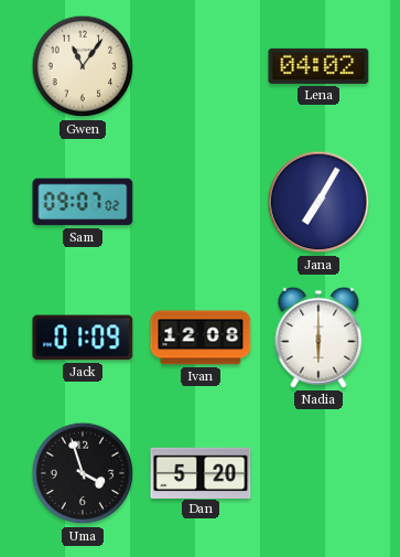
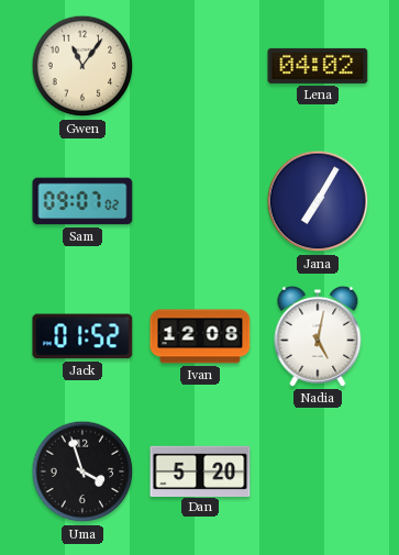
Jack: 01:09 -> 01:52
Nadia: 6:00 -> 5:02
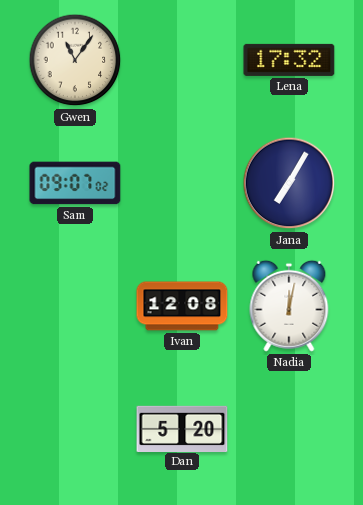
Lena: 04:02 -> 17:32
Jack: 01:52 -> none
Nadia: 5:02 -> 12:02
Uma: 3:57 -> none
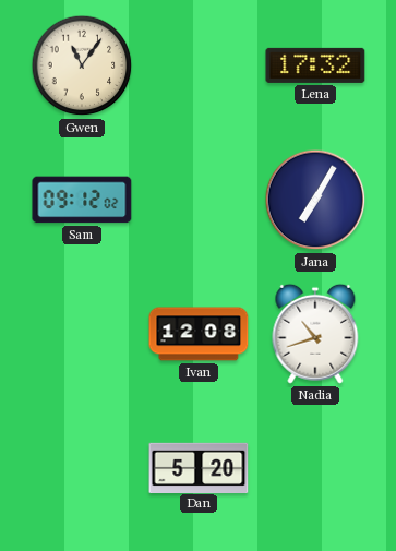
Sam: 09:07 -> 09:12
Nadia: 12:02 -> 10:42
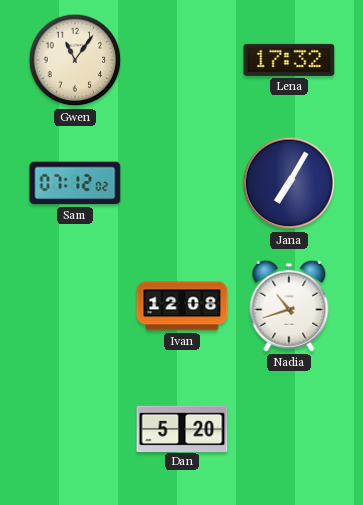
Sam: 09:12 -> 07:12
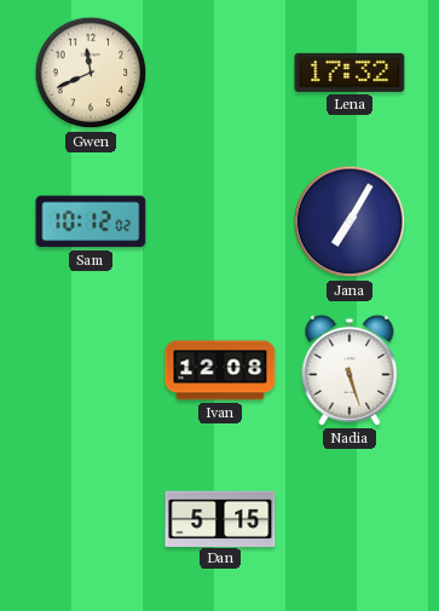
Gwen: 11:06 -> 11:41
Sam: 07:12 -> 10:12
Nadia: 10:42 -> 5:27
Dan: 5:20 -> 5:15
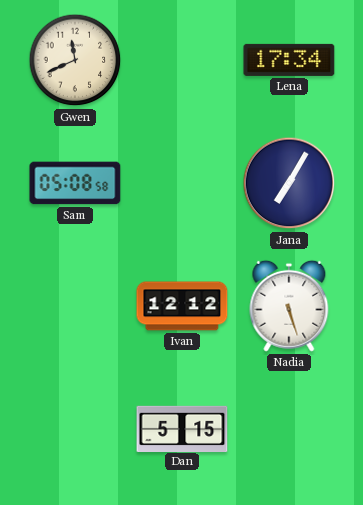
Lena: 17:32 -> 17:34
Sam: 10:12 -> 05:08
Ivan: 12:08 -> 12:12
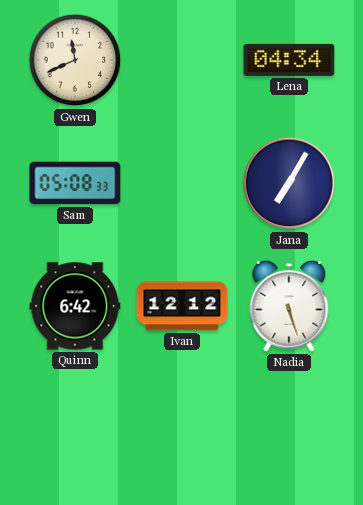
Lena: 17:34 -> 04:34
Sam: 05:08:58 -> 05:08:33
Quinn: none -> 6:42
Dan: 5:15 -> none
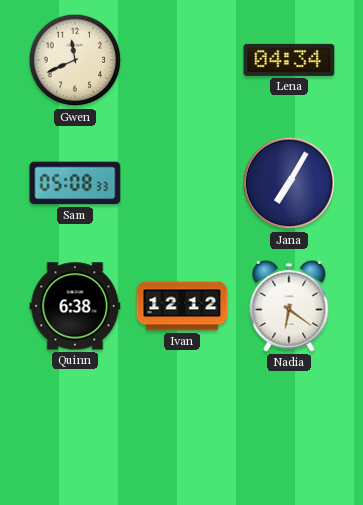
Quinn: 6:42 -> 6:38
Nadia: 5:27 -> 6:21
